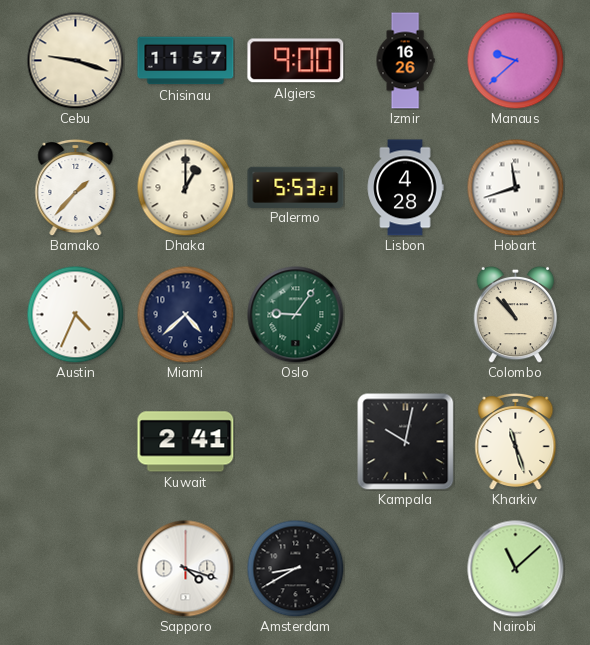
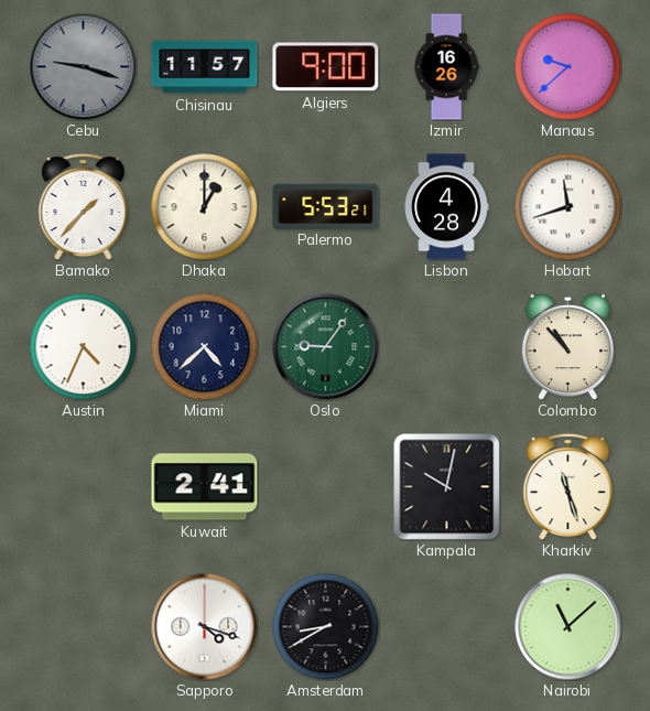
Cebu dial: cream -> grey
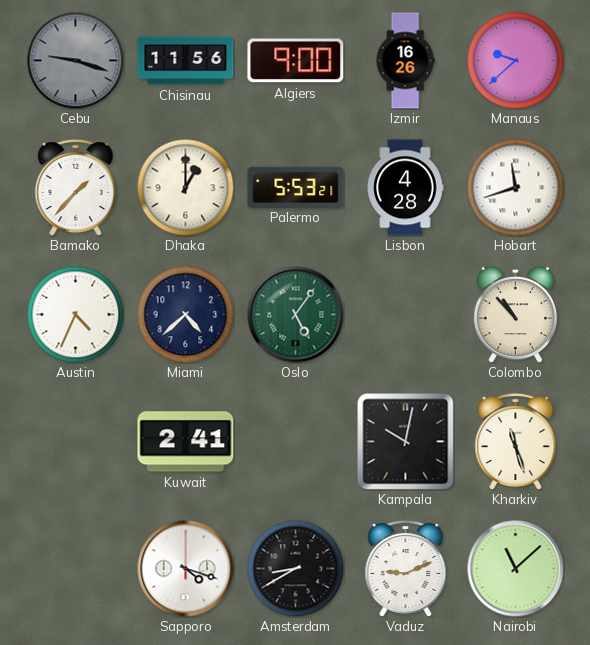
Chisinau: 11:57 -> 11:56
Oslo: 9:06 -> 5:06
Vaduz: none -> 9:11
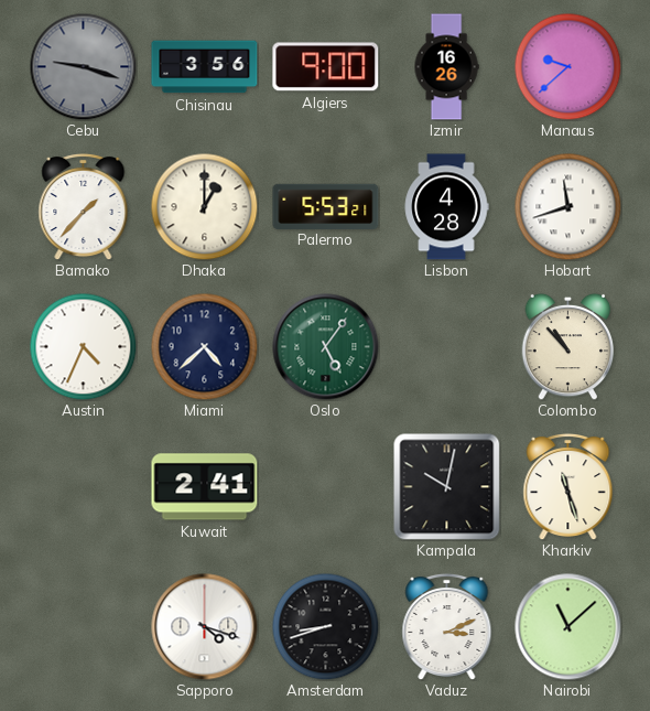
Chisinau: 11:56 -> 3:56
Amsterdam: 8:40 -> 8:42
Vaduz: 9:11 -> 3:11
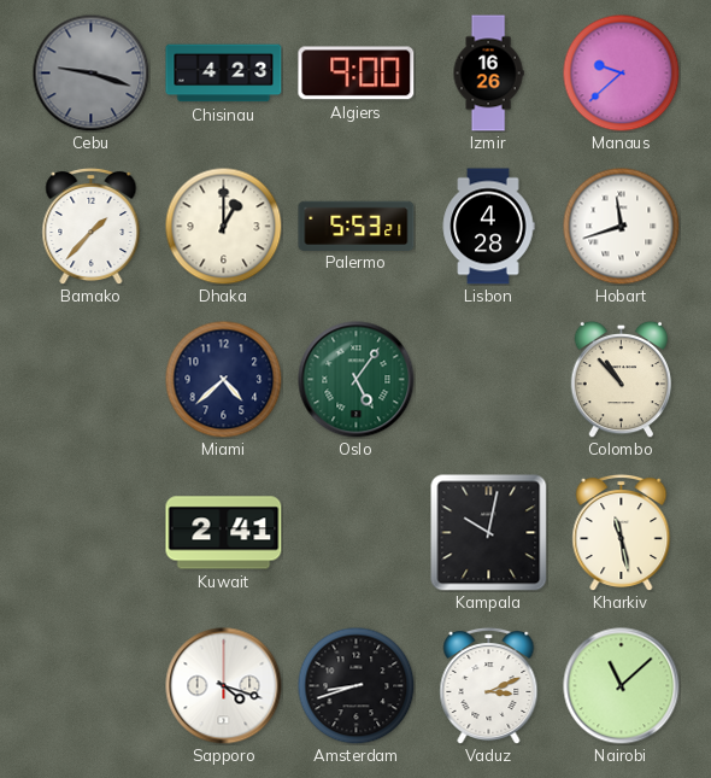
Chisinau: 3:56 -> 4:23
Austin: 4:34 -> none
Kharkiv: 11:27 -> 11:28
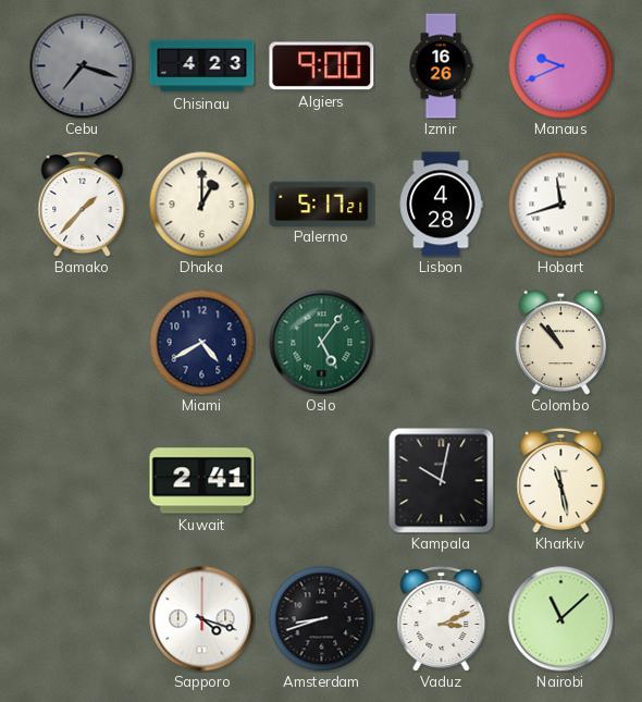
Cebu: 9:18 -> 7:18
Manaus: 9:38 -> 9:41
Palermo: 5:53 -> 5:17
Miami: 4:38 -> 4:40
